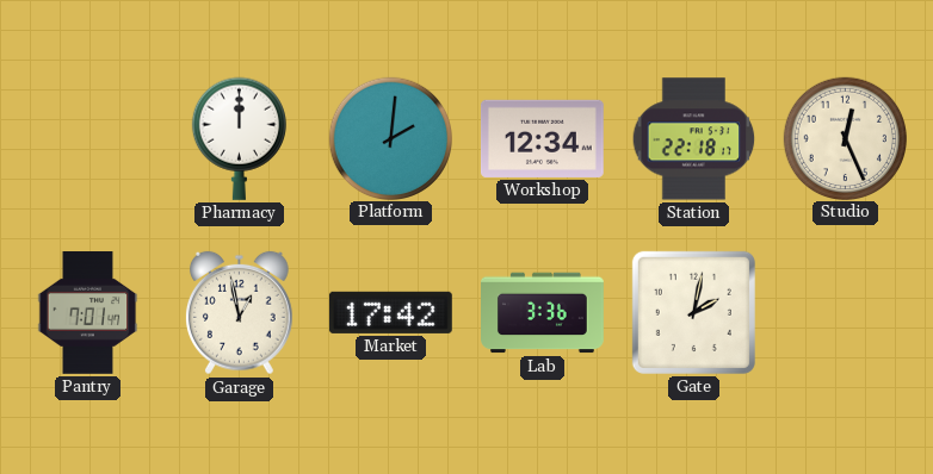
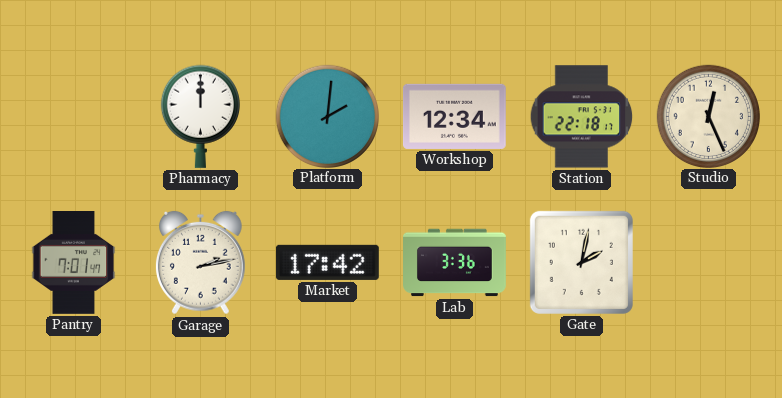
Garage: 12:58 -> 2:13
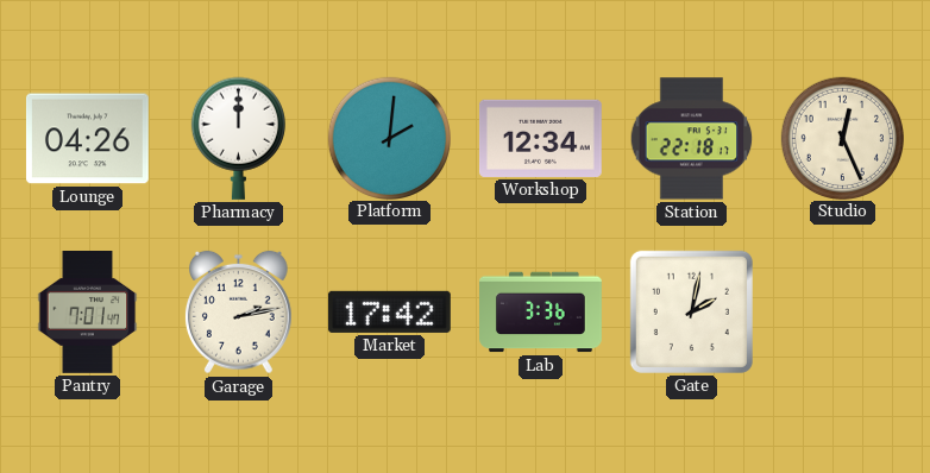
Lounge: none -> 04:26
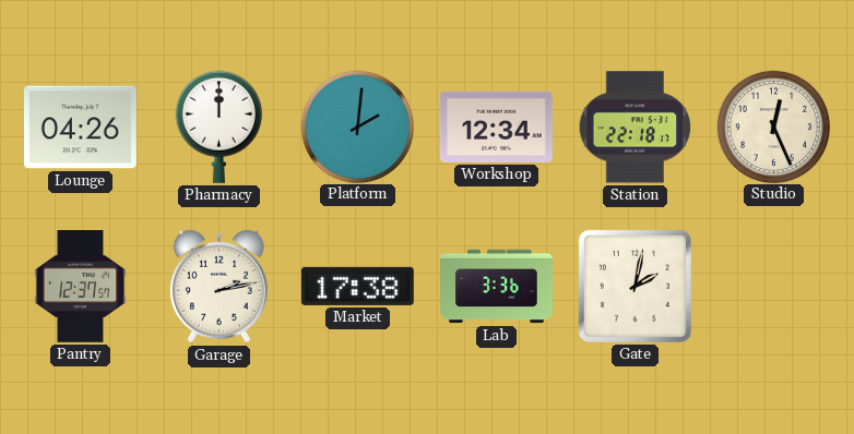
Pantry: 7:01 -> 12:37
Market: 17:42 -> 17:38
